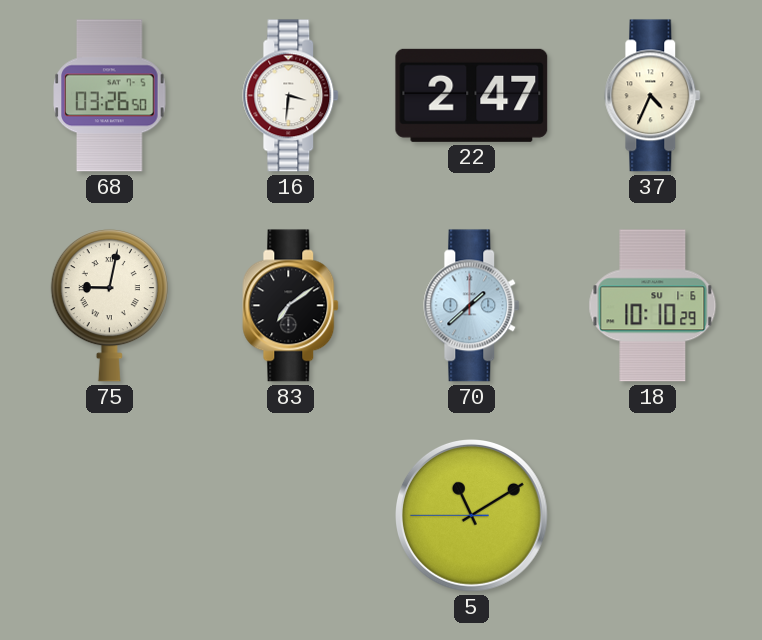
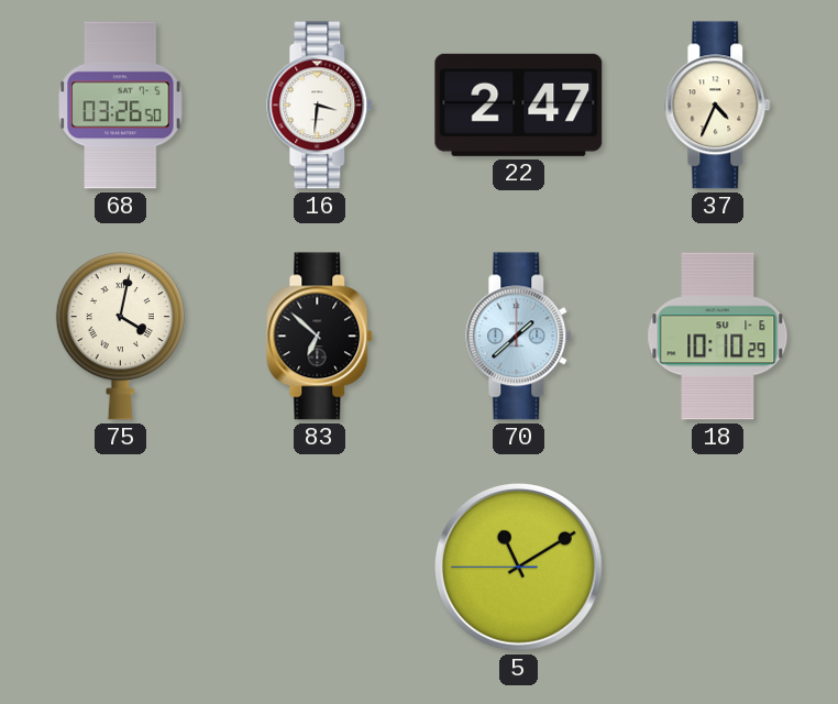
75: 9:02 -> 4:02
83: 7:09 -> 6:52
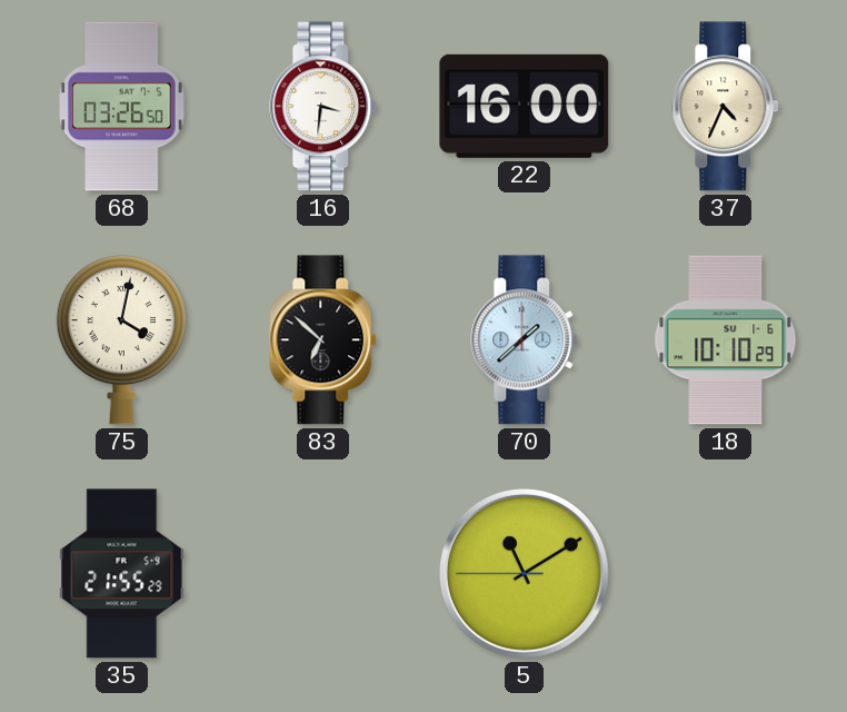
22: 2:47 -> 16:00
35: none -> 21:55
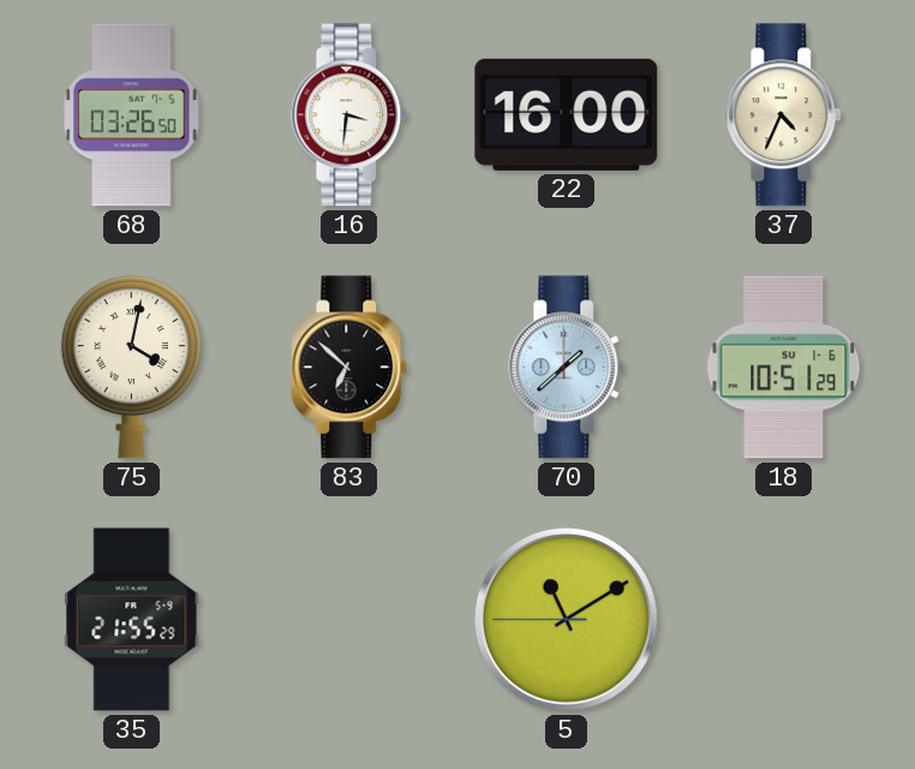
18: 10:10 -> 10:51
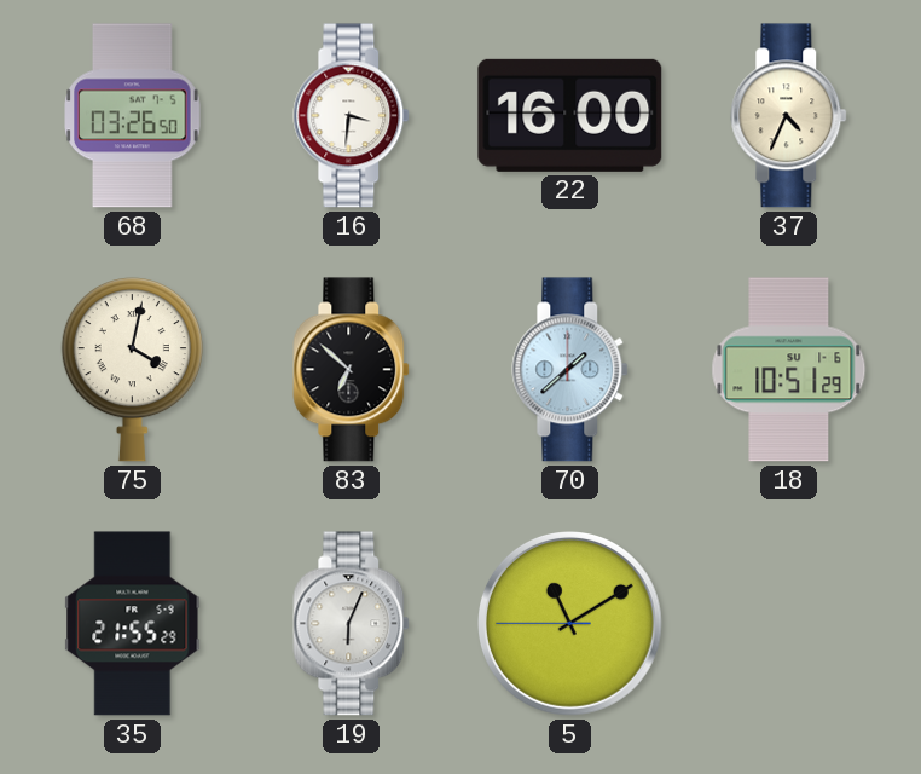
19: none -> 6:04
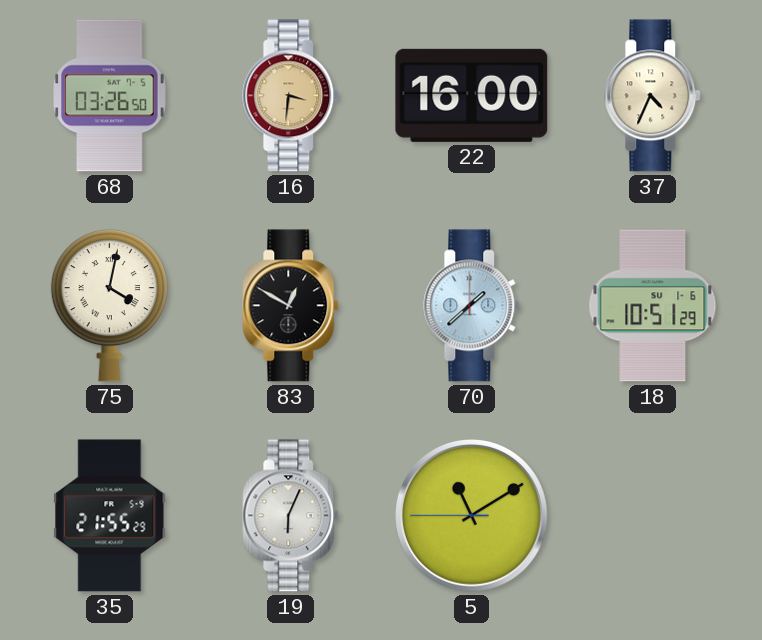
16 dial: white -> champagne
83: 6:52 -> 12:50
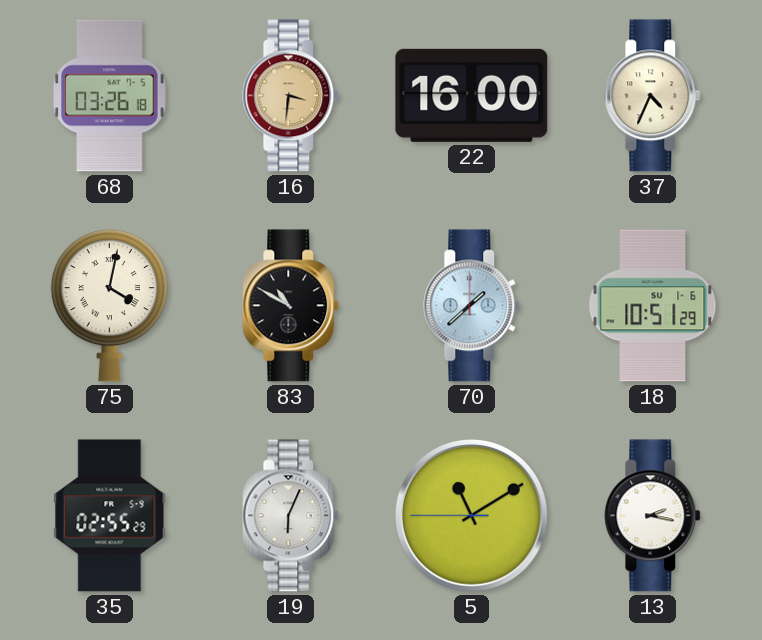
68: 03:26:50 -> 03:26:18
83: 12:50 -> 10:50
35: 21:55 -> 02:55
13: none -> 2:17
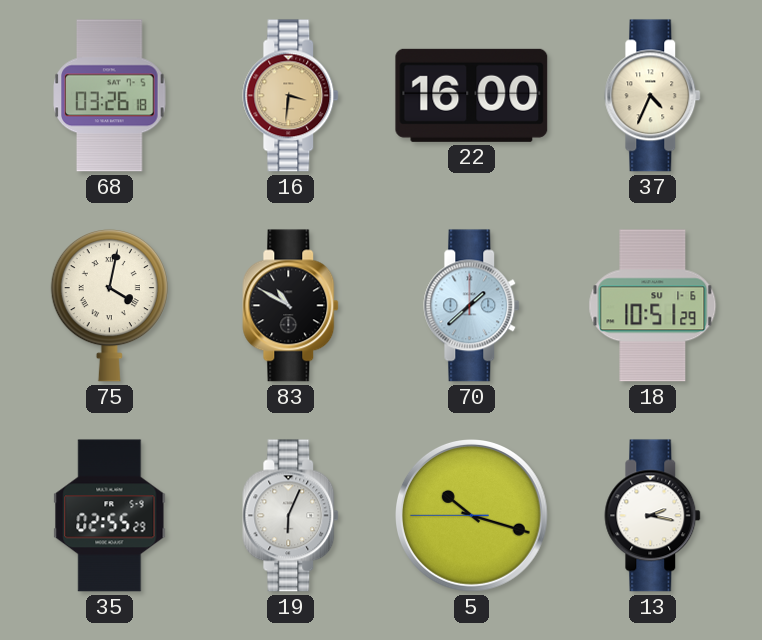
5: 11:09 -> 10:17
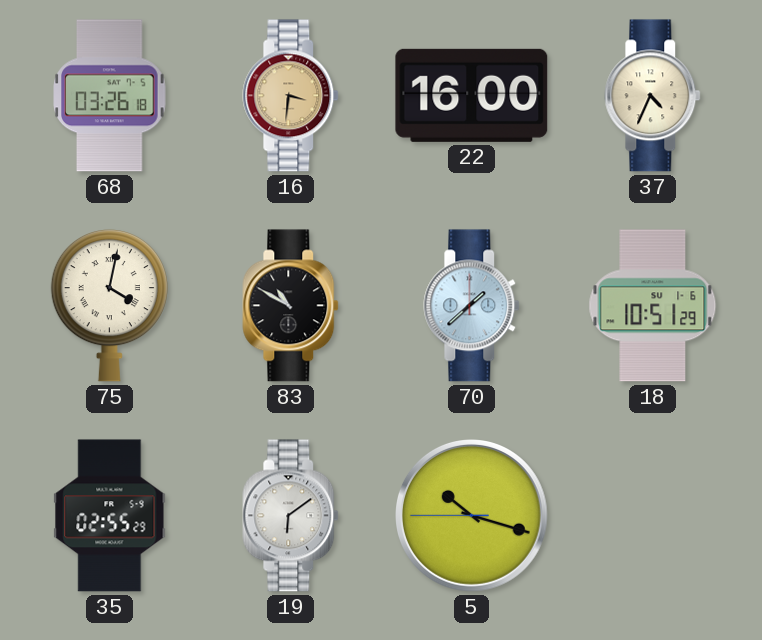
19: 6:04 -> 6:09
13: 2:17 -> none
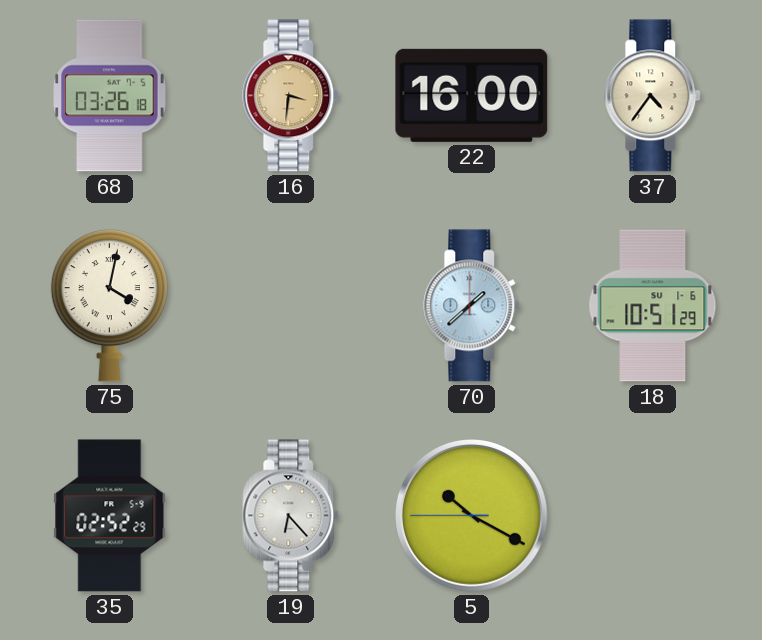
37: 4:34 -> 4:36
83: 10:50 -> none
35: 02:55 -> 02:52
19: 6:09 -> 6:23
5: 10:17 -> 10:19
